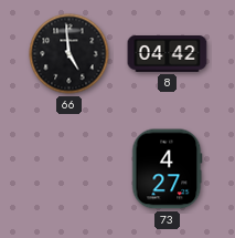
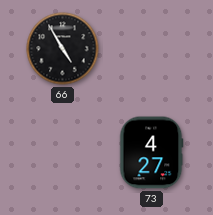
66: 4:59 -> 4:55
8: 04:42 -> none
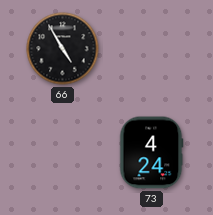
73: 4:27 -> 4:24
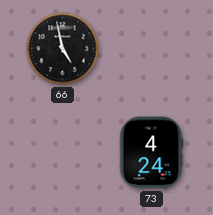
66: 4:55 -> 4:58
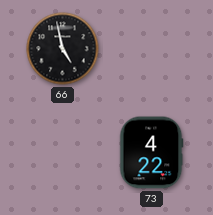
73: 4:24 -> 4:22
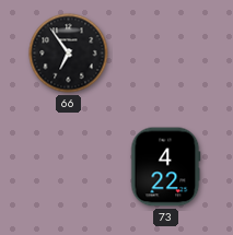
66: 4:58 -> 6:54
